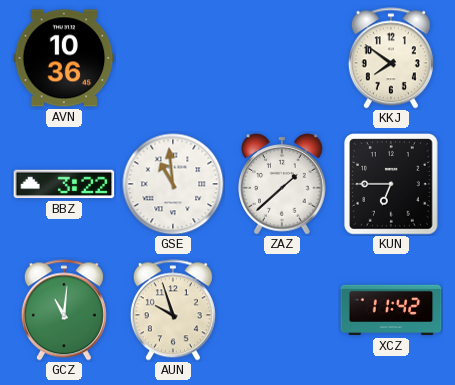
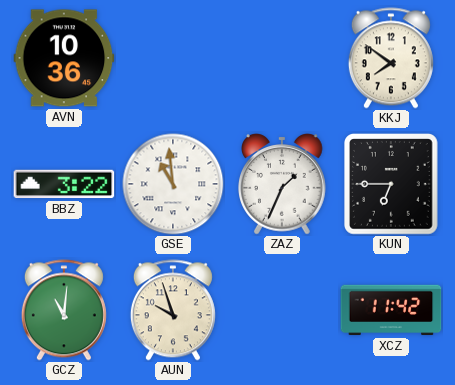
ZAZ: 1:38 -> 1:34
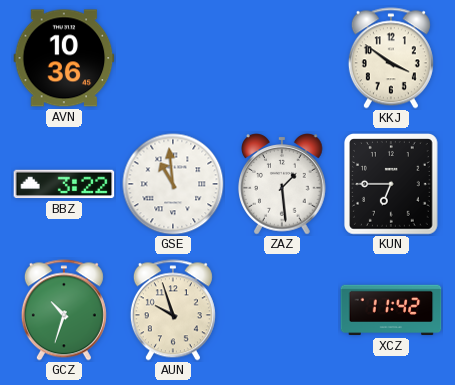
KKJ: 7:51 -> 3:51
ZAZ: 1:34 -> 1:29
GCZ: 11:01 -> 10:33
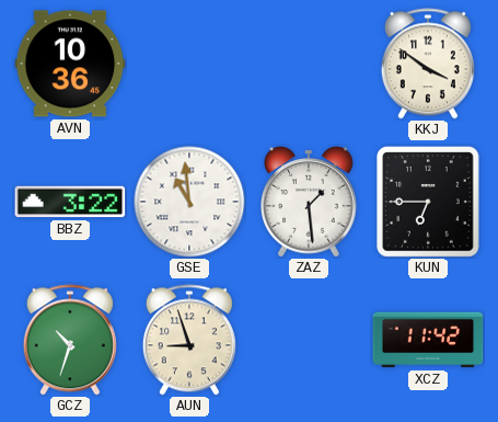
AUN: 9:57 -> 8:57
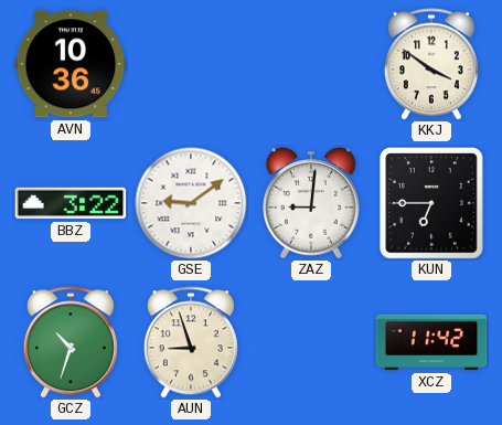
GSE: 10:59 -> 9:09
ZAZ: 1:29 -> 9:01
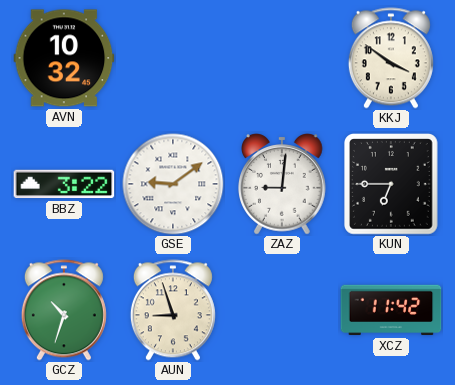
AVN: 10:36 -> 10:32
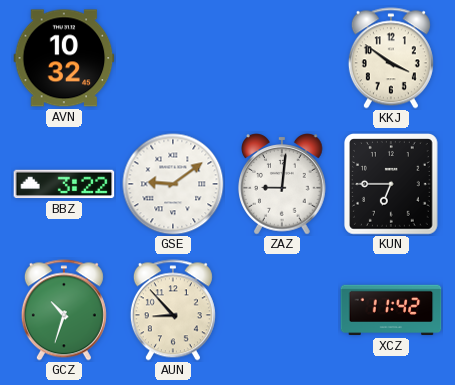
AUN: 8:57 -> 8:53
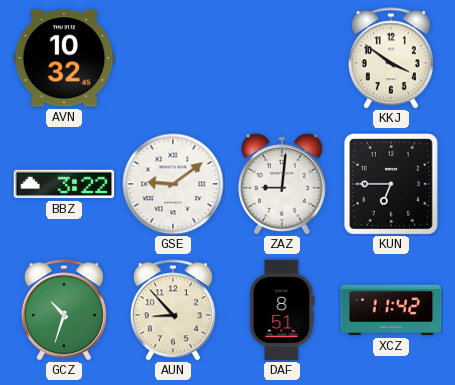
DAF: none -> 8:51
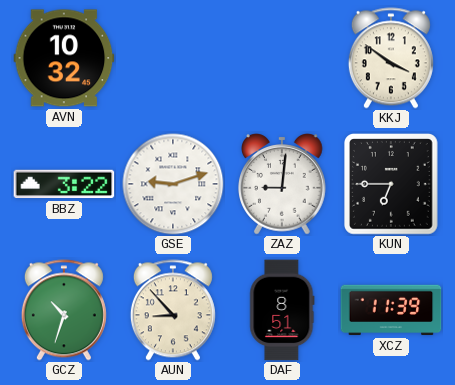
GSE: 9:09 -> 9:12
XCZ: 11:42 -> 11:39
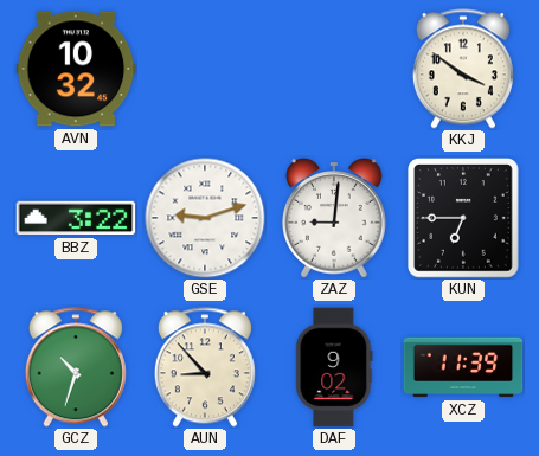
DAF: 8:51 -> 9:02
